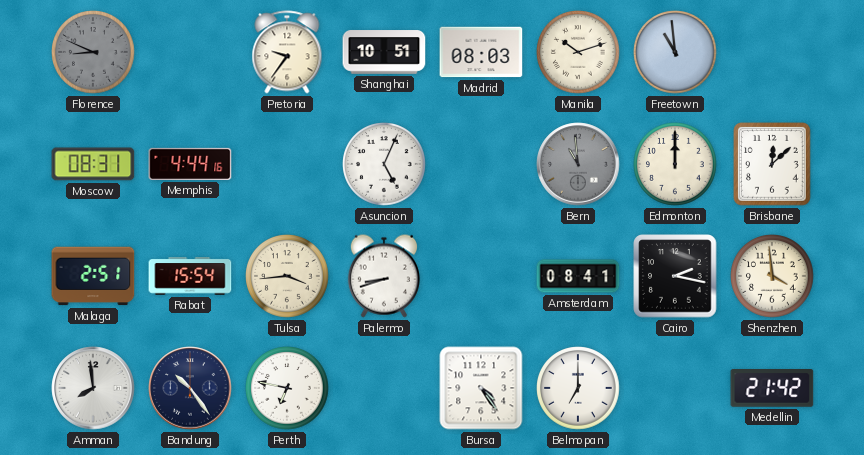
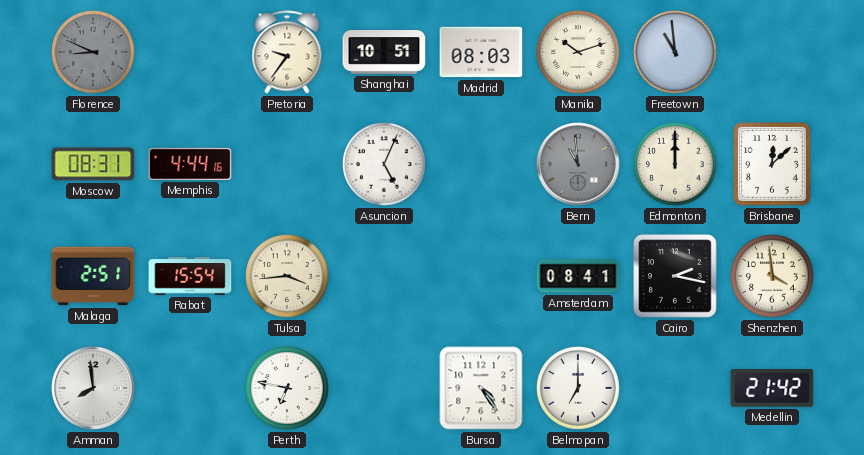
Palermo: 8:42 -> none
Bandung: 10:24 -> none
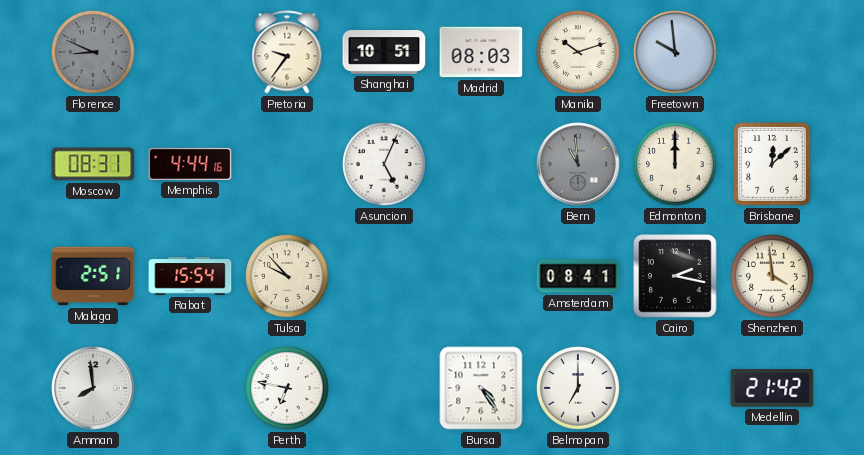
Freetown: 10:59 -> 9:59
Tulsa: 3:44 -> 9:53
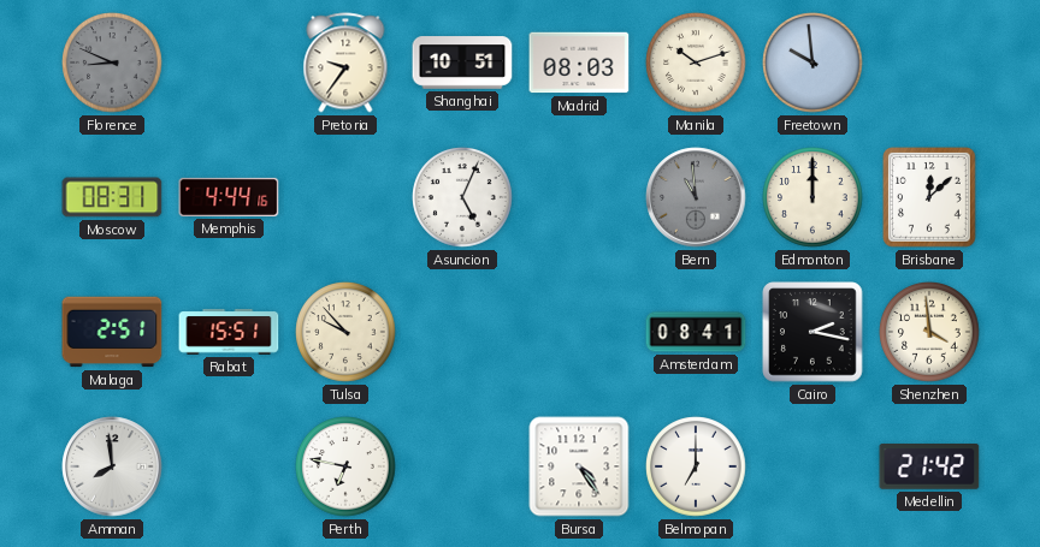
Rabat: 15:54 -> 15:51
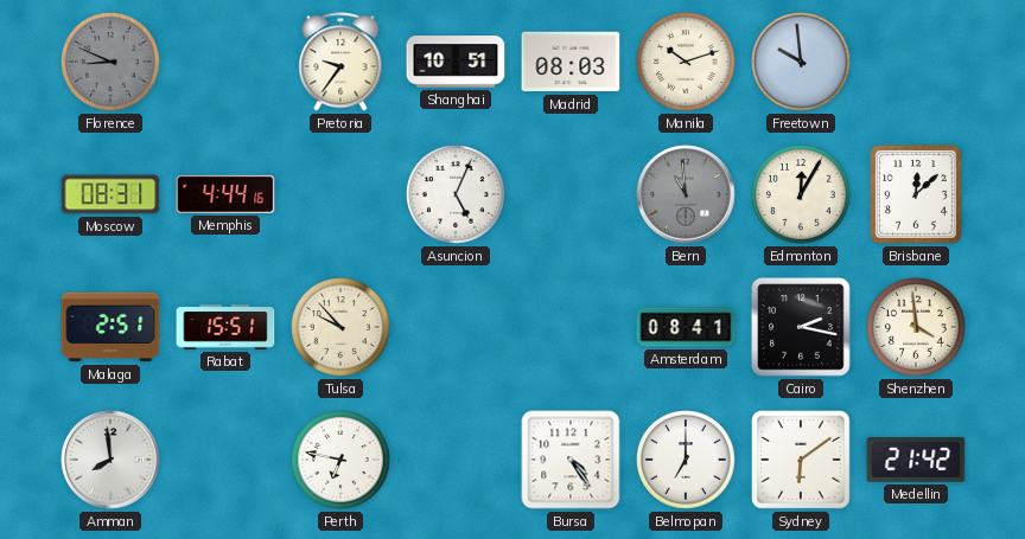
Edmonton: 12:00 -> 12:05
Sydney: none -> 6:09
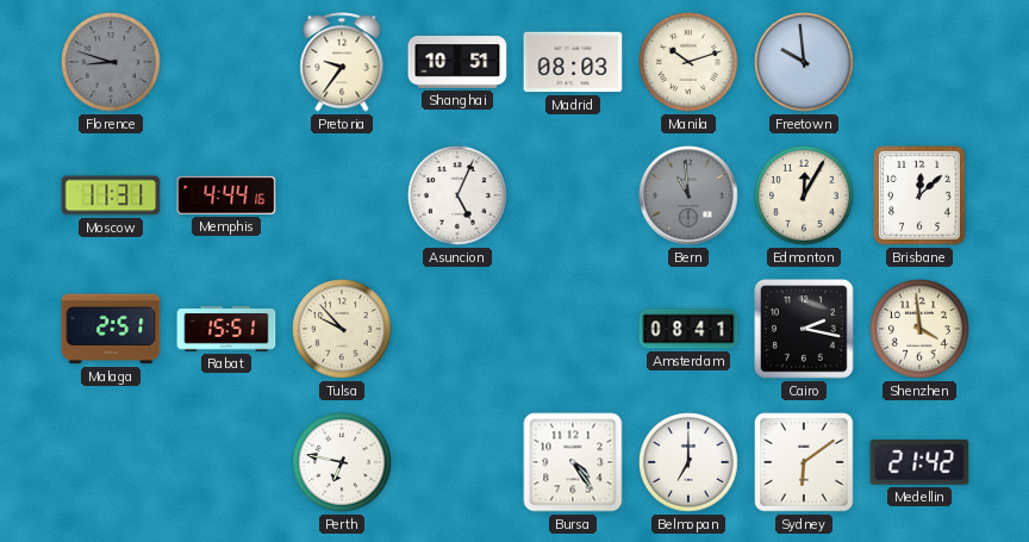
Florence: 8:49 -> 8:48
Moscow: 08:31 -> 11:31
Amman: 7:59 -> none
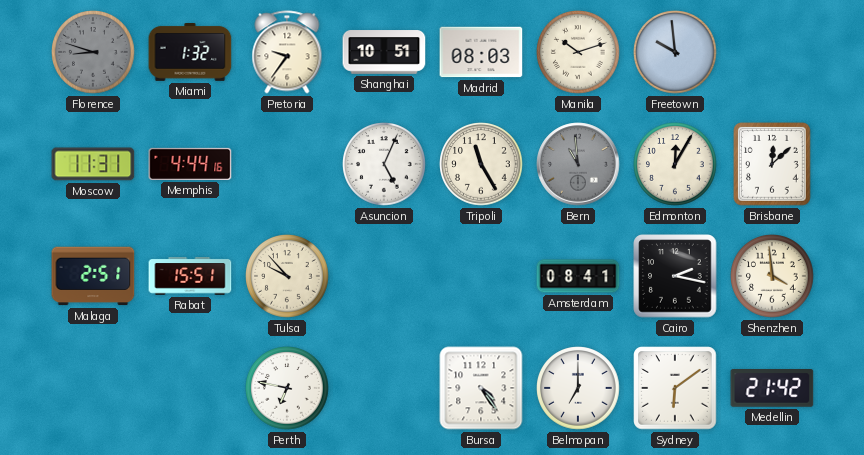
Miami: none -> 1:32
Tripoli: none -> 11:25
